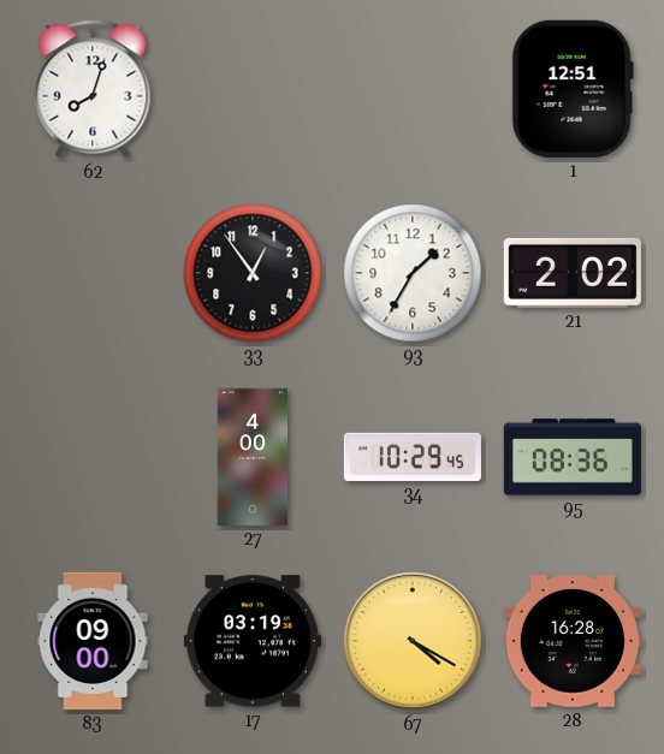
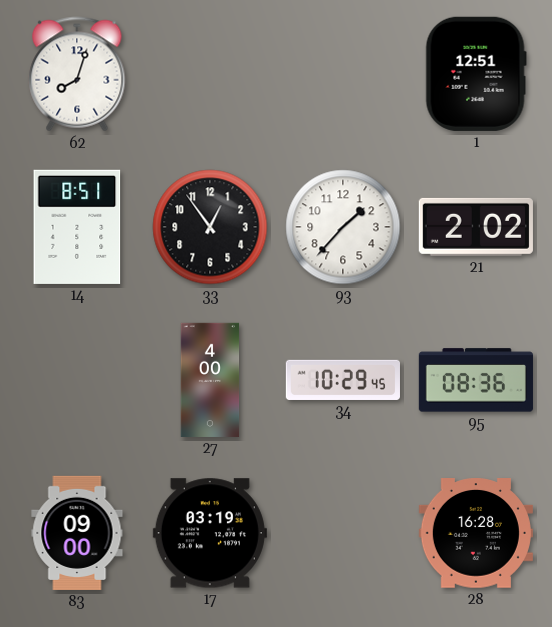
14: none -> 8:51
93: 1:35 -> 1:37
67: 4:20 -> none
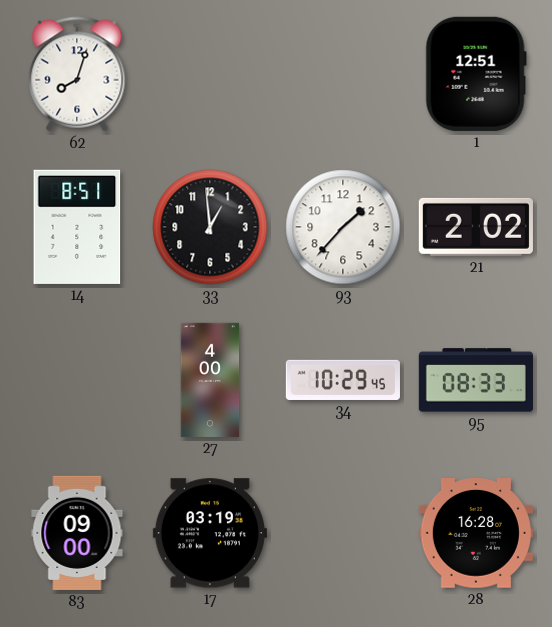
33: 12:54 -> 12:59
95: 08:36 -> 08:33
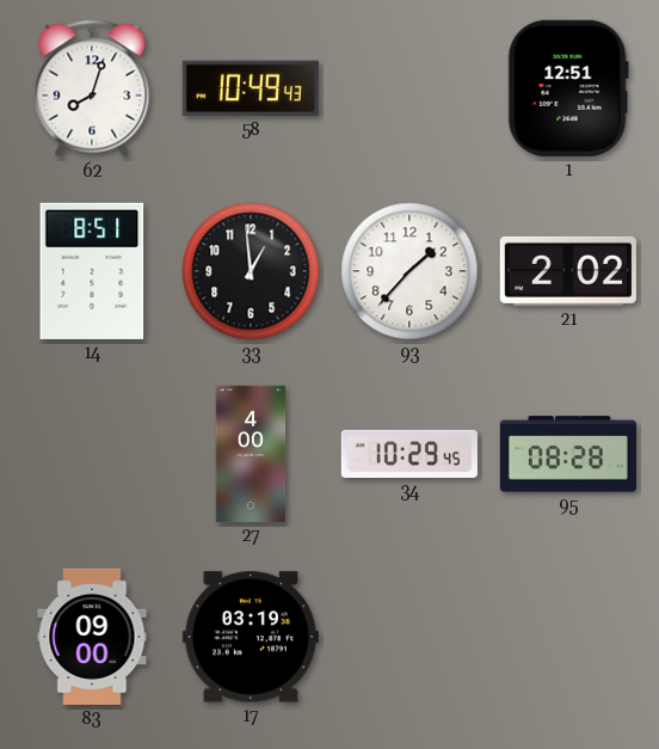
58: none -> 10:49
95: 08:33 -> 08:28
28: 16:28 -> none
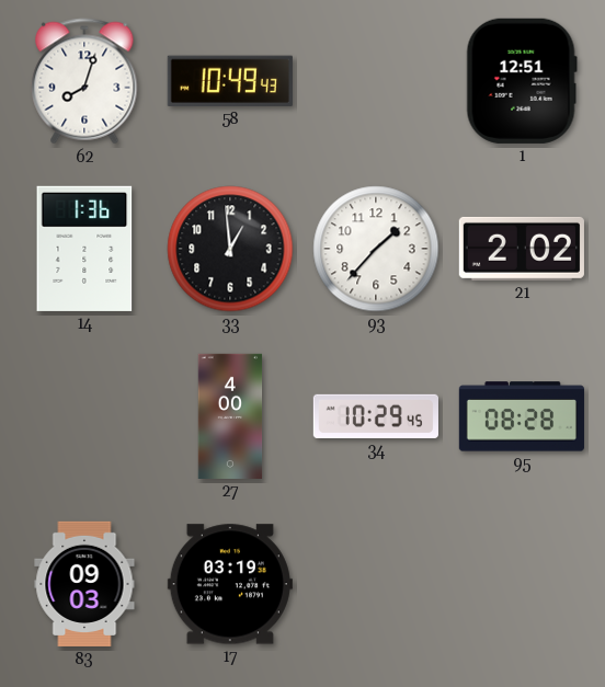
14: 8:51 -> 1:36
83: 09:00 -> 09:03
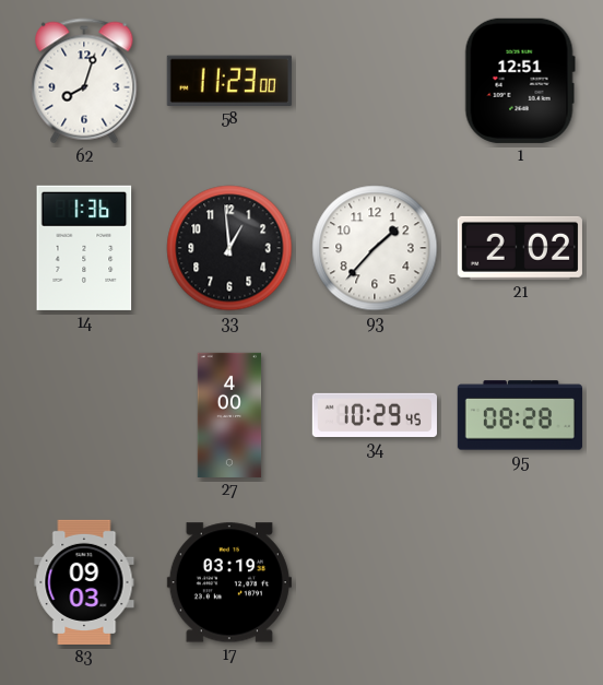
58: 10:49 -> 11:23
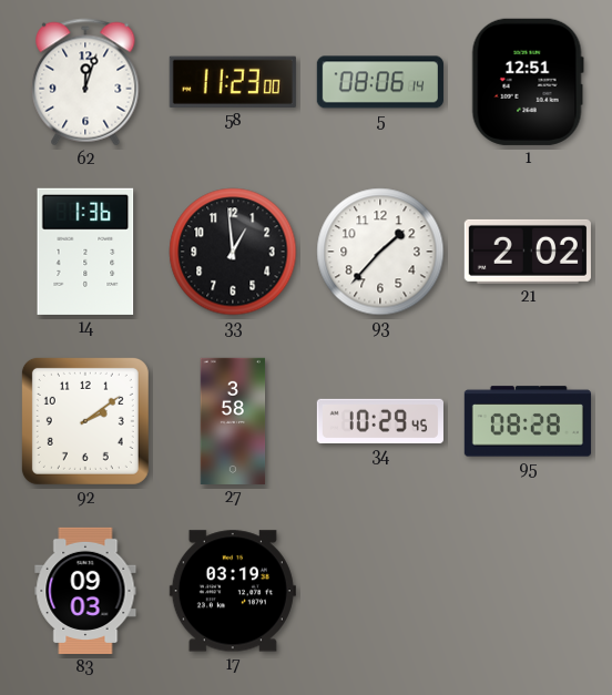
62: 8:03 -> 12:03
5: none -> 08:06
92: none -> 2:09
27: 4:00 -> 3:58
